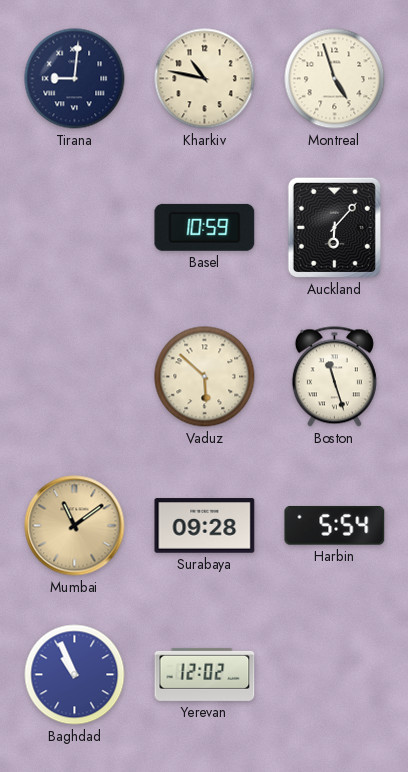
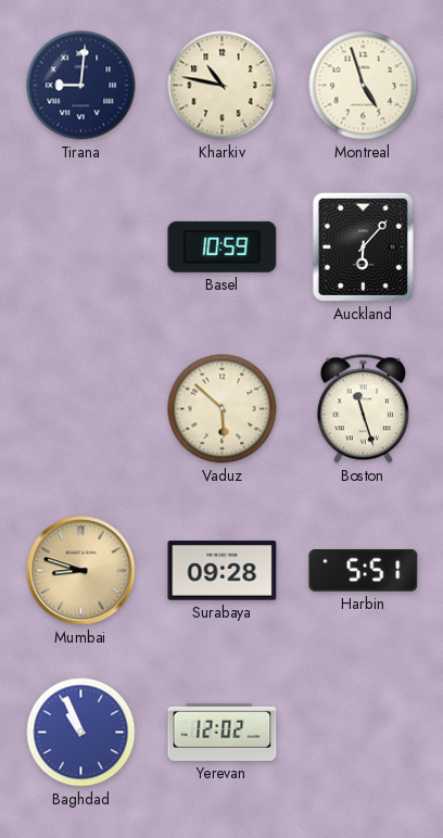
Mumbai: 11:09 -> 8:48
Harbin: 5:54 -> 5:51
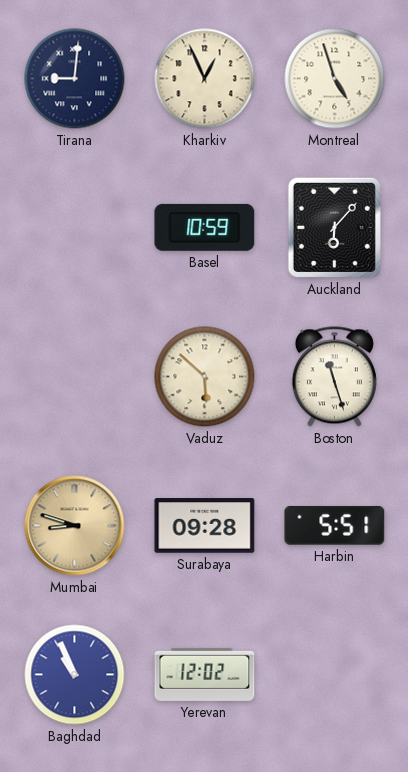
Kharkiv: 10:47 -> 12:56
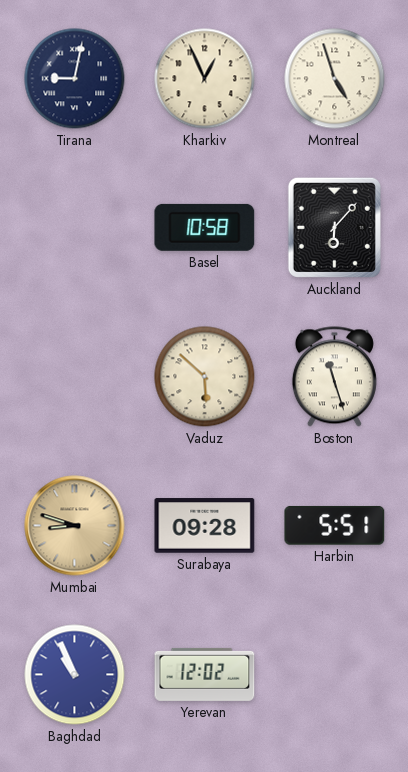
Tirana: 9:01 -> 9:02
Basel: 10:59 -> 10:58
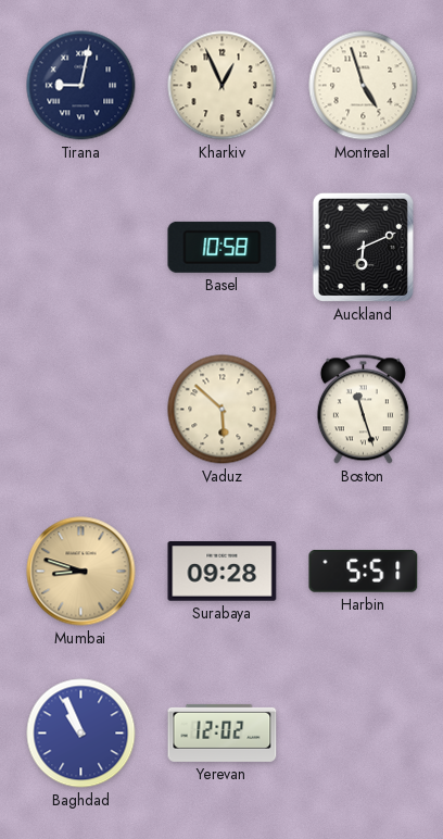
Auckland: 6:07 -> 6:11
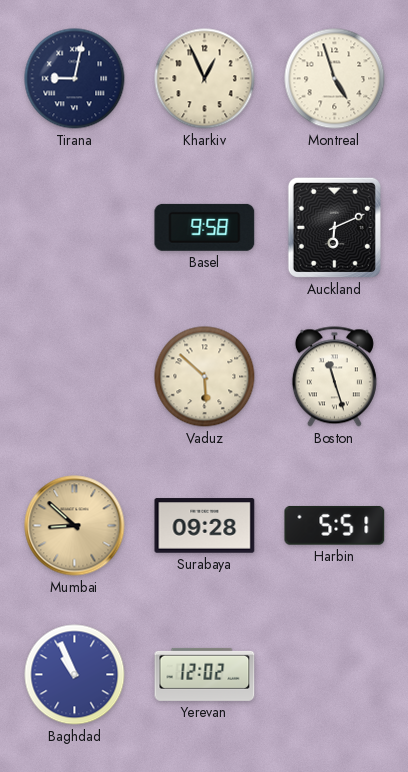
Basel: 10:58 -> 9:58
Mumbai: 8:48 -> 8:52
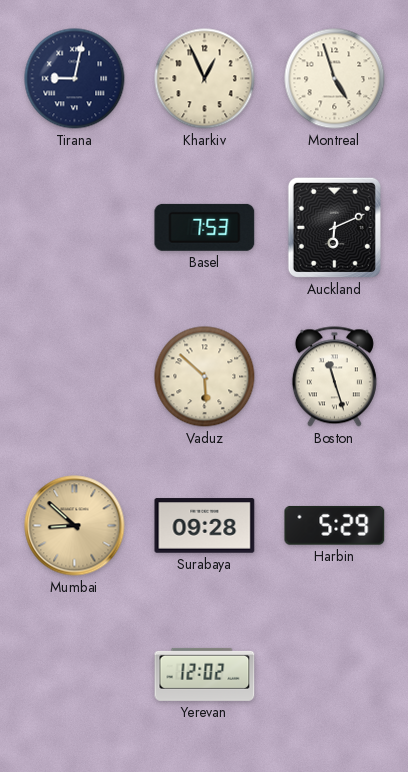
Basel: 9:58 -> 7:53
Harbin: 5:51 -> 5:29
Baghdad: 10:56 -> none
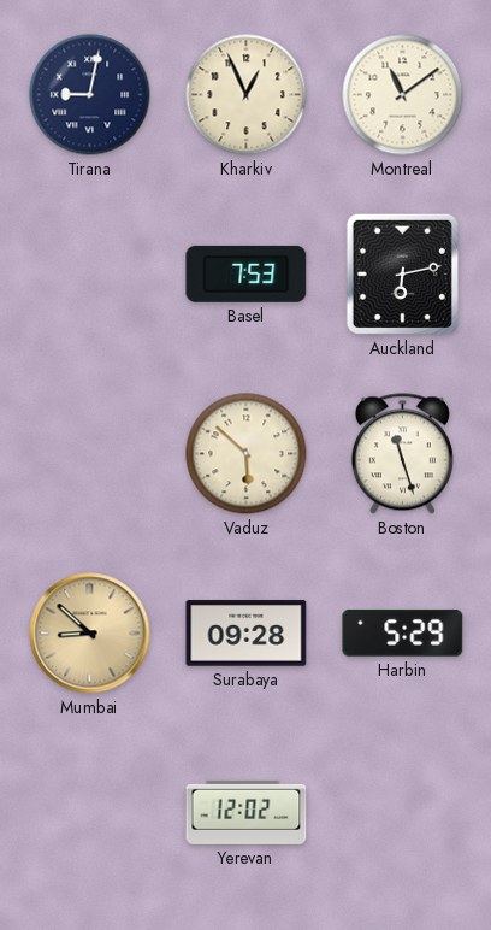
Montreal: 4:57 -> 11:09
Auckland: 6:11 -> 6:13
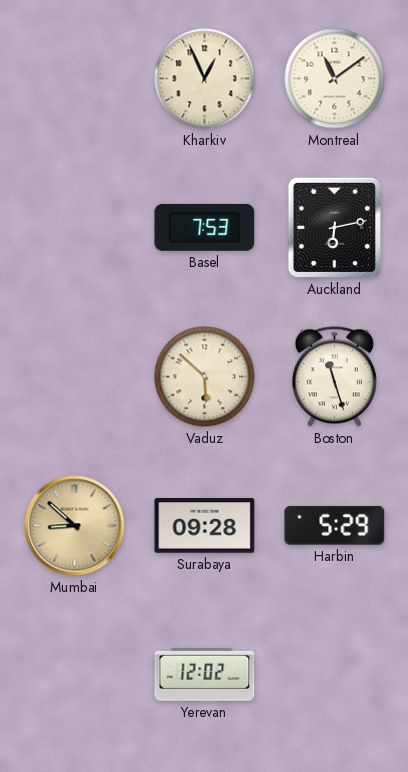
Tirana: 9:02 -> none
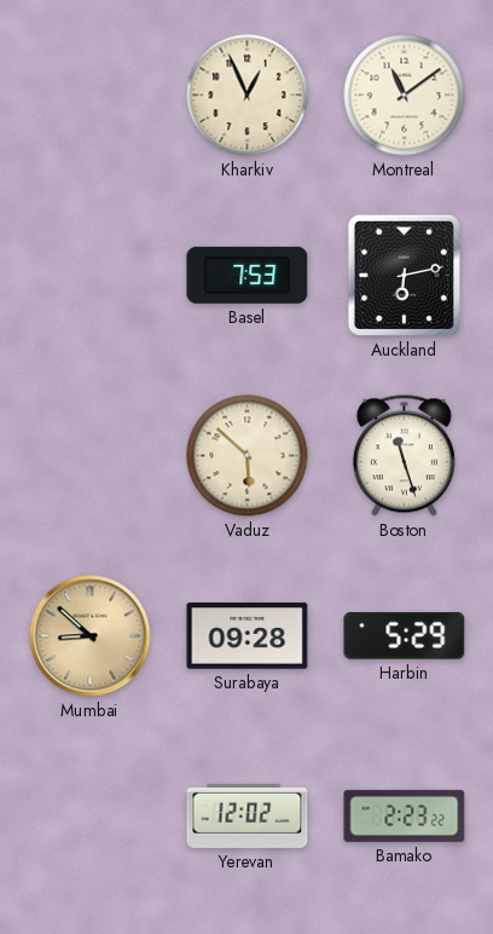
Bamako: none -> 2:23
